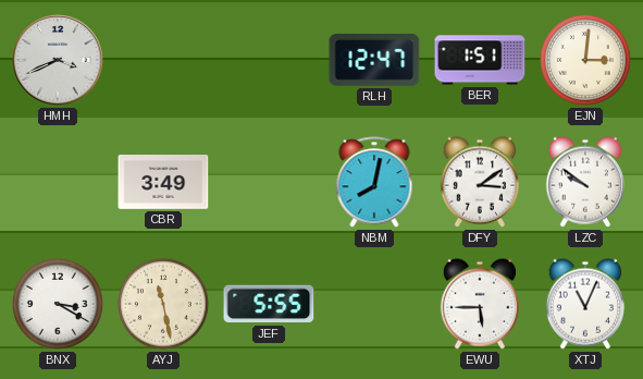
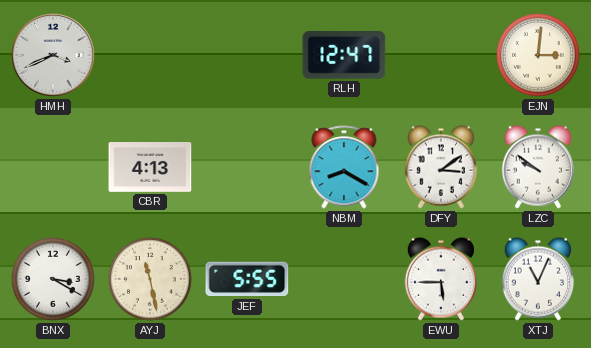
BER: 1:51 -> none
CBR: 3:49 -> 4:13
NBM: 8:02 -> 8:20
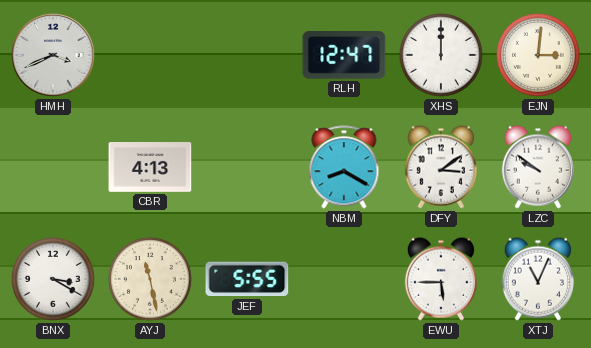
XHS: none -> 12:00
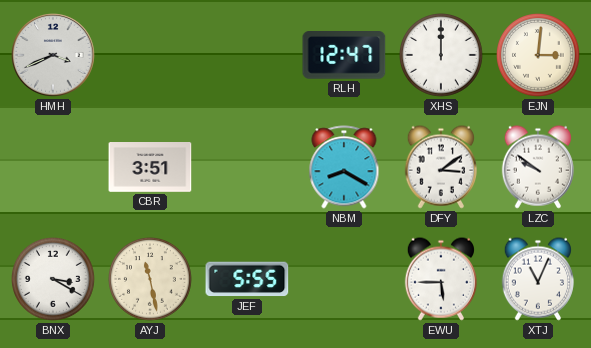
CBR: 4:13 -> 3:51
